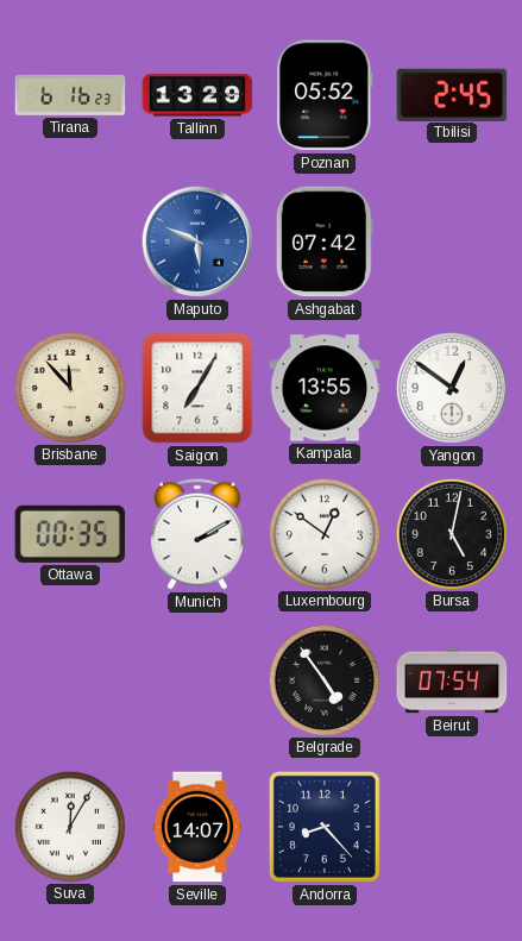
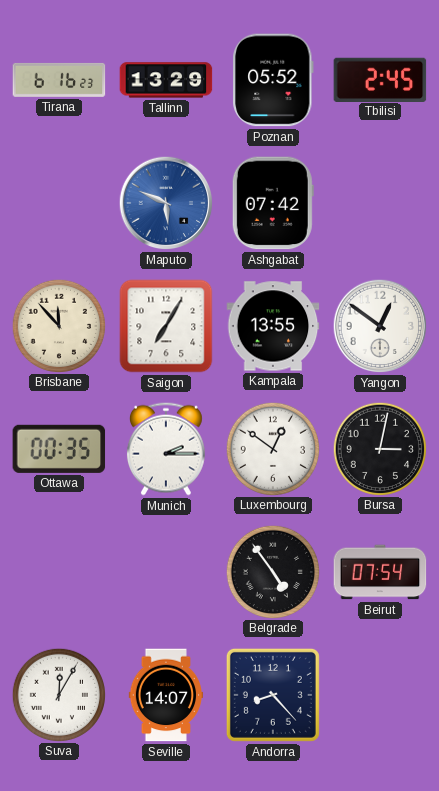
Munich: 2:10 -> 2:15
Bursa: 5:02 -> 3:02
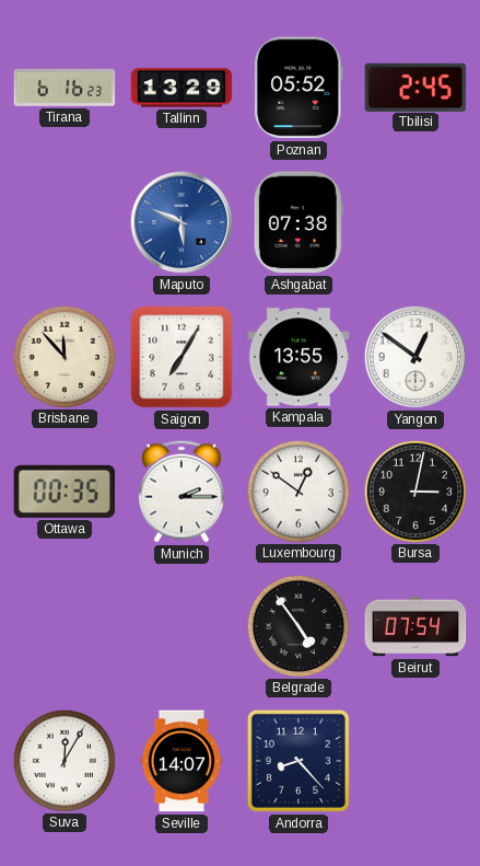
Ashgabat: 07:42 -> 07:38
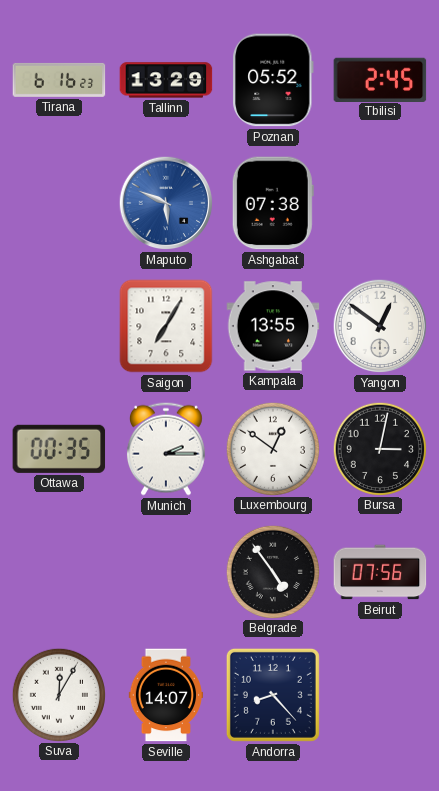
Brisbane: 11:53 -> none
Beirut: 07:54 -> 07:56
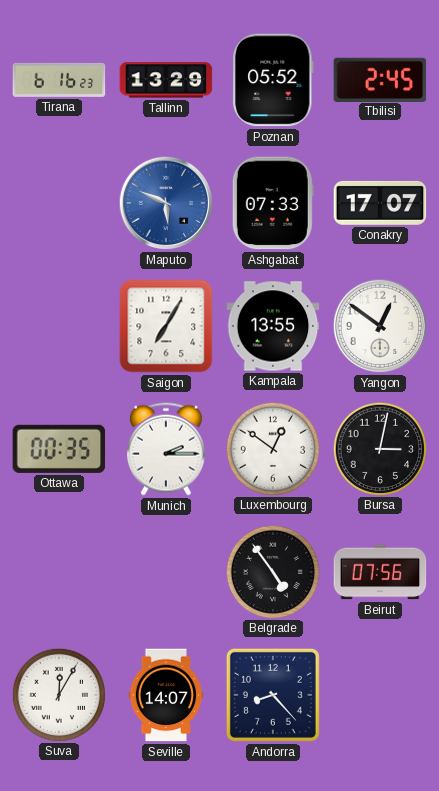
Ashgabat: 07:38 -> 07:33
Conakry: none -> 17:07
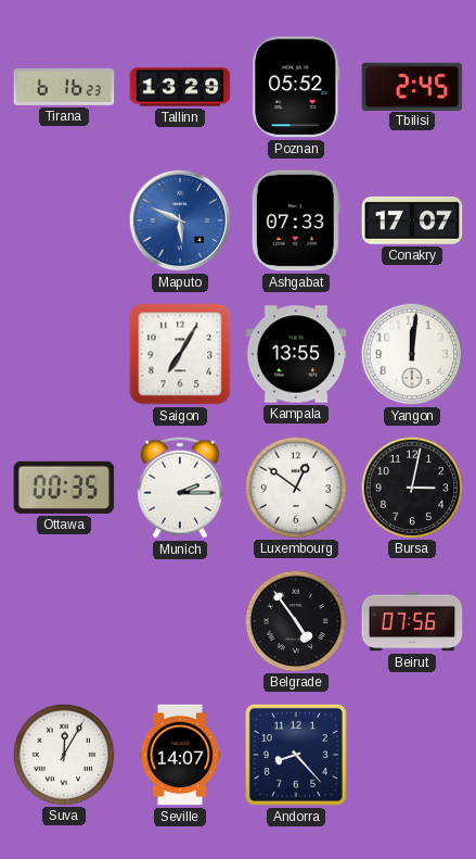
Yangon: 12:51 -> 12:01
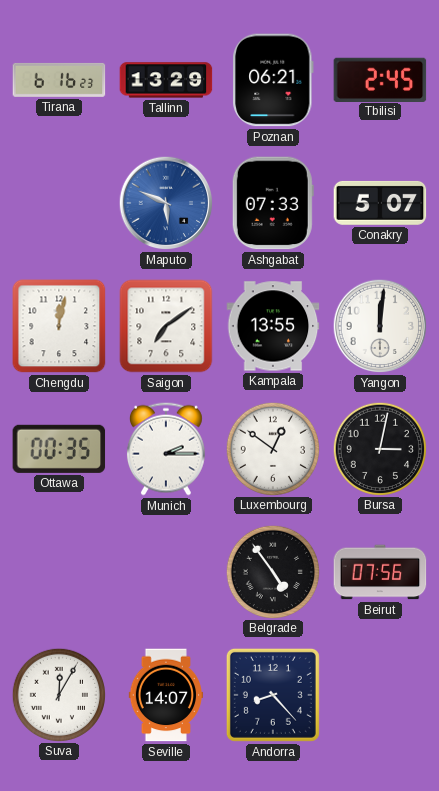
Poznan: 05:52 -> 06:21
Conakry: 17:07 -> 5:07
Chengdu: none -> 12:02
Saigon: 7:05 -> 7:09
